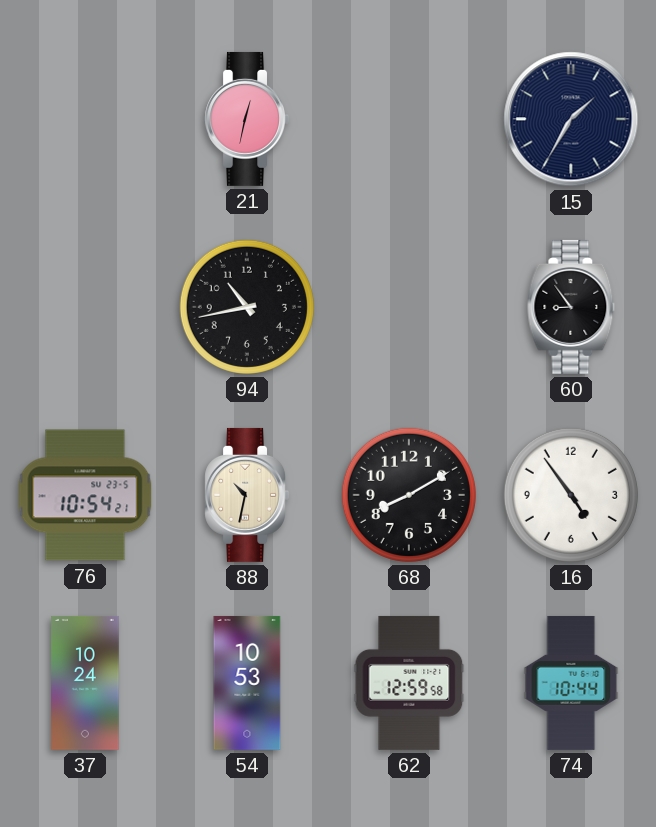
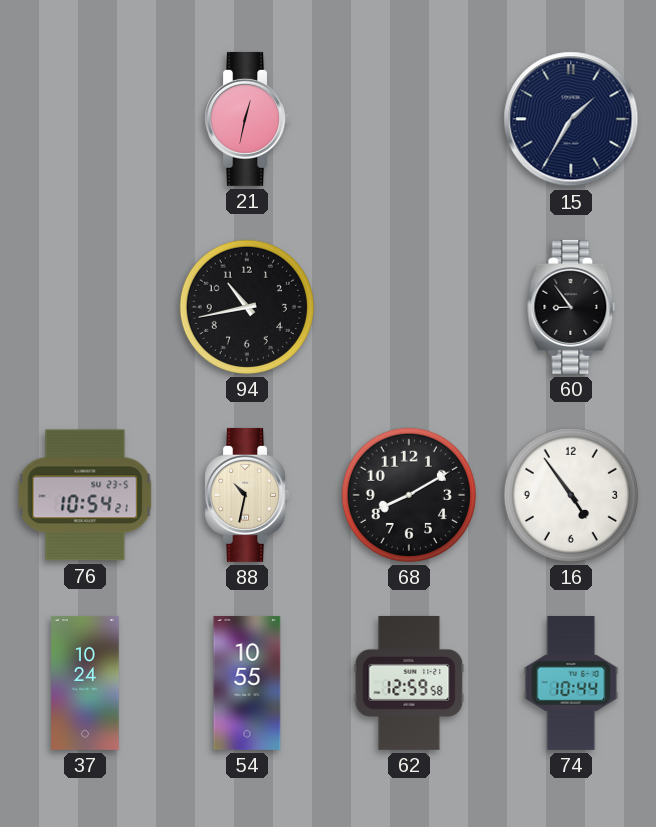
54: 10:53 -> 10:55
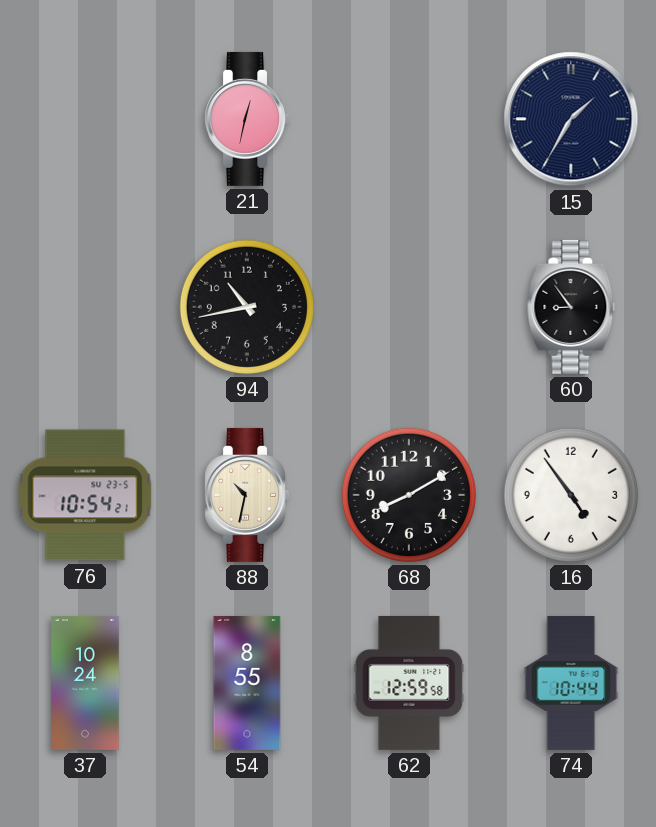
54: 10:55 -> 8:55
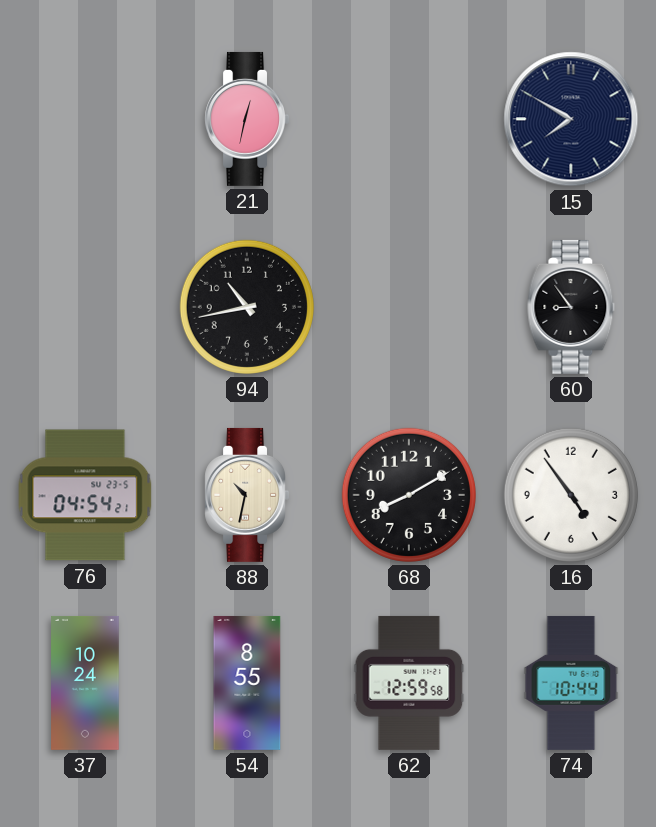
15: 1:35 -> 7:50
76: 10:54 -> 04:54
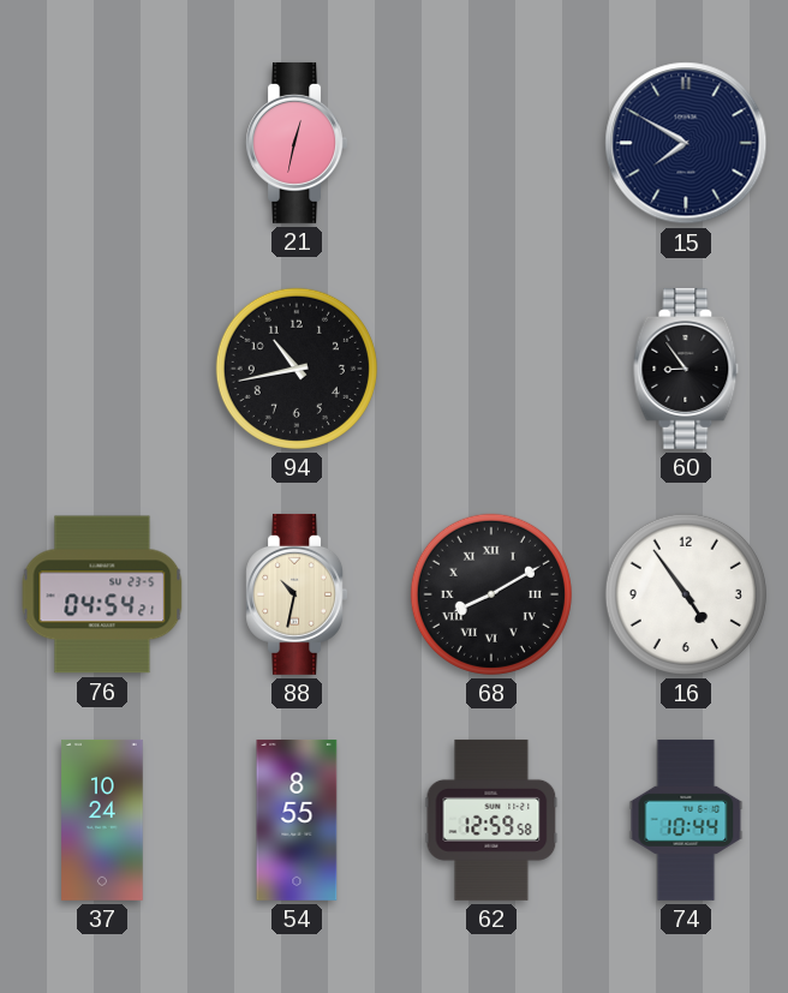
68 numerals: Arabic -> Roman
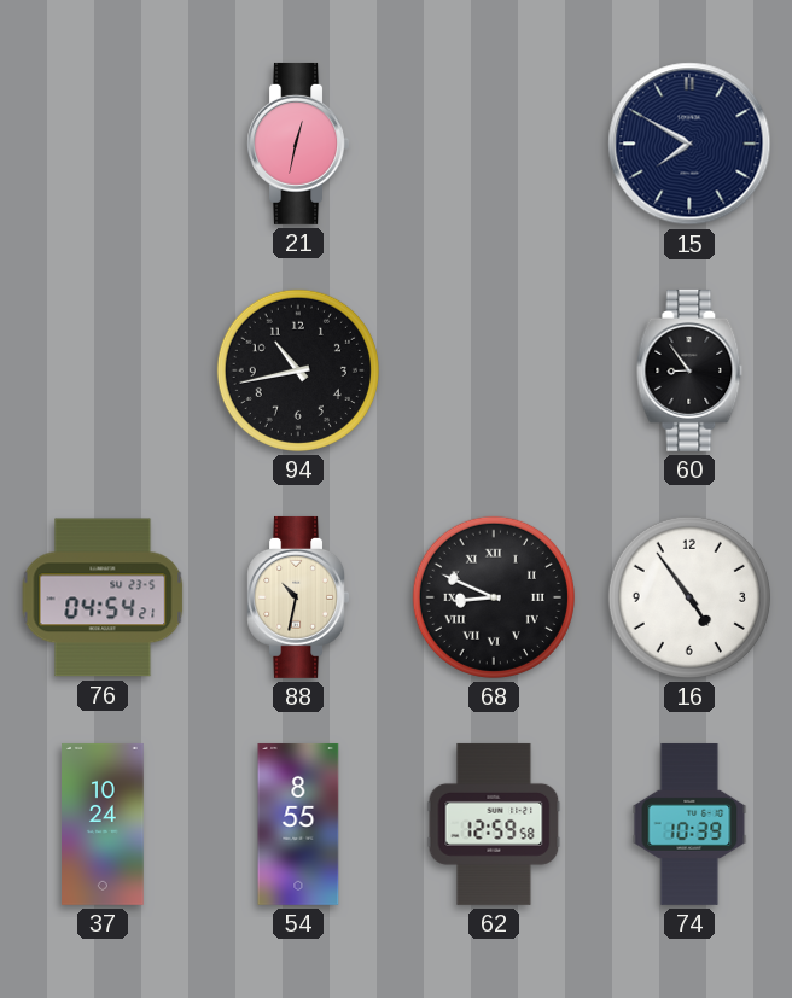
68: 8:10 -> 8:49
74: 10:44 -> 10:39
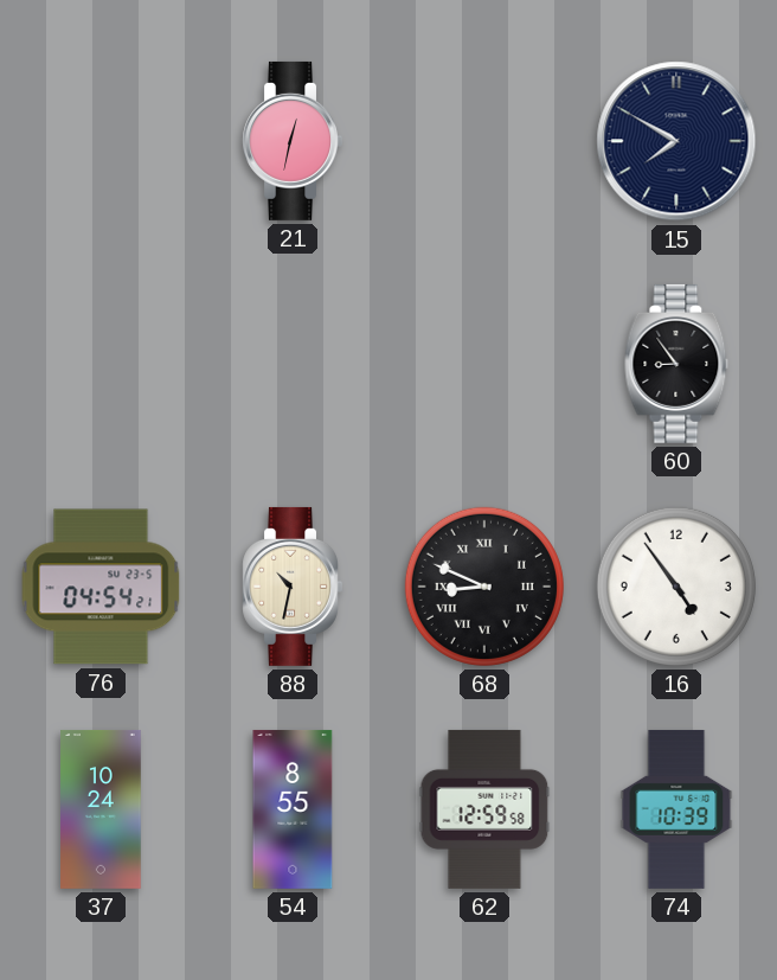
94: 10:43 -> none
